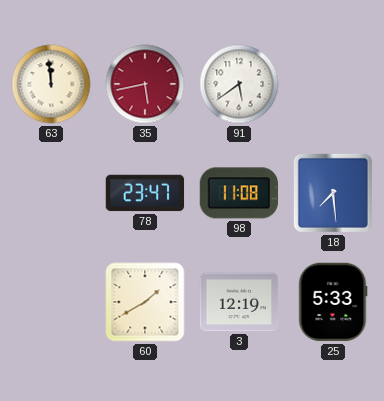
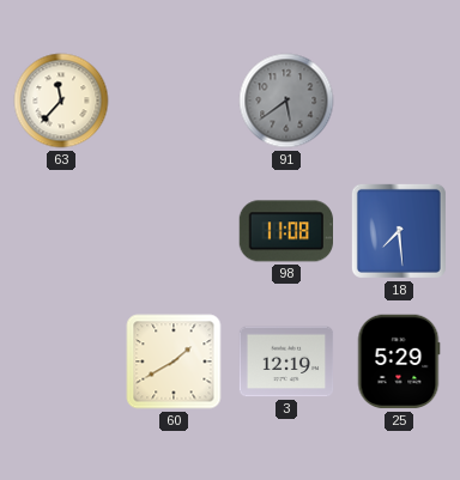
63: 11:59 -> 11:37
35: 5:43 -> none
91 dial: white -> grey
78: 23:47 -> none
25: 5:33 -> 5:29
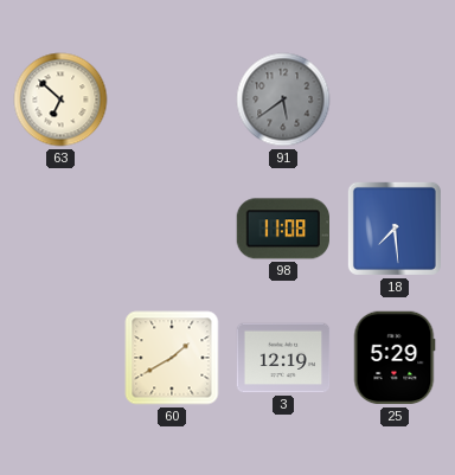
63: 11:37 -> 6:52
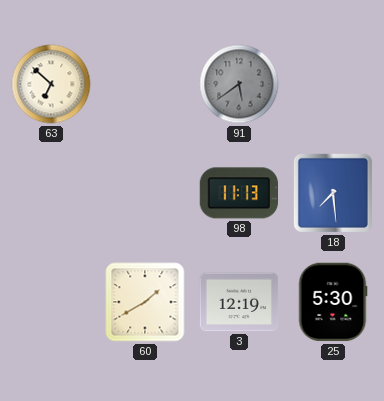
98: 11:08 -> 11:13
25: 5:29 -> 5:30
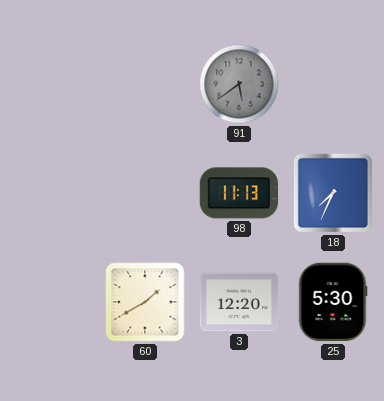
63: 6:52 -> none
18: 7:29 -> 7:34
3: 12:19 -> 12:20
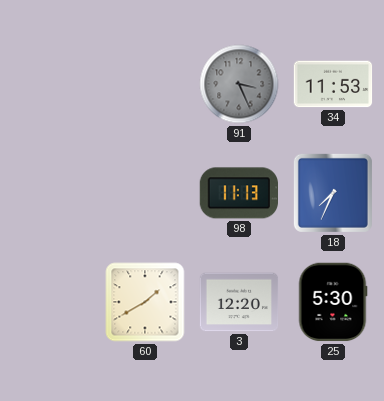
91: 5:39 -> 3:26
34: none -> 11:53
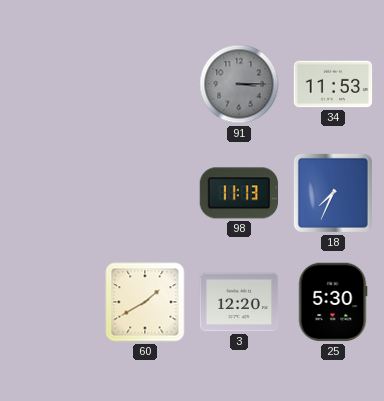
91: 3:26 -> 3:15
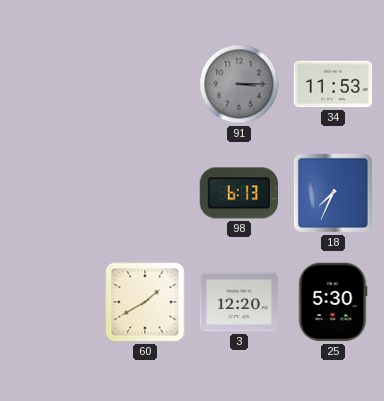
98: 11:13 -> 6:13
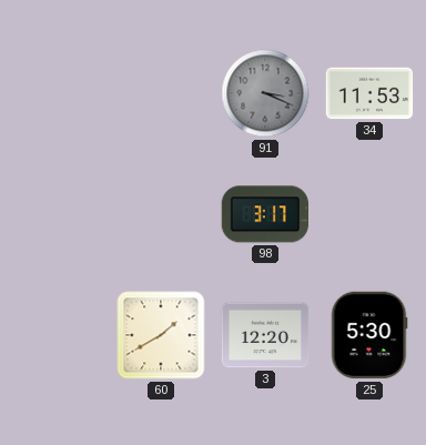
91: 3:15 -> 3:19
98: 6:13 -> 3:17
18: 7:34 -> none
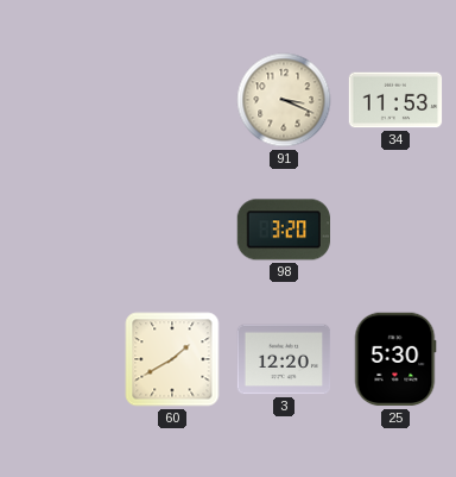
91 dial: grey -> cream
98: 3:17 -> 3:20
